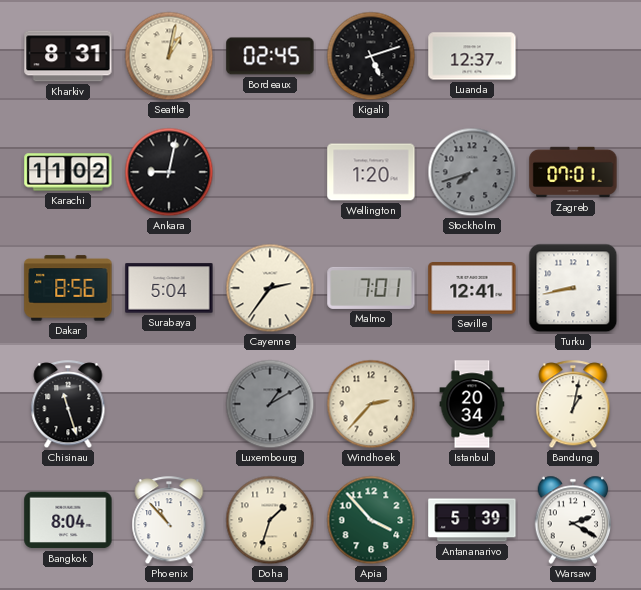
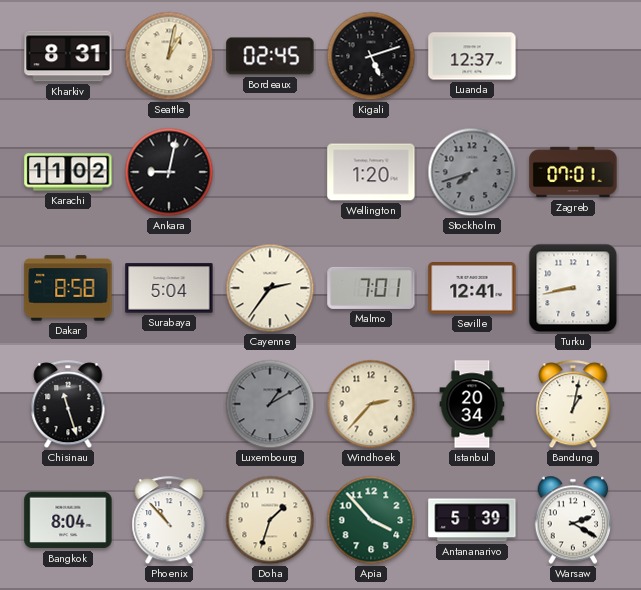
Dakar: 8:56 -> 8:58
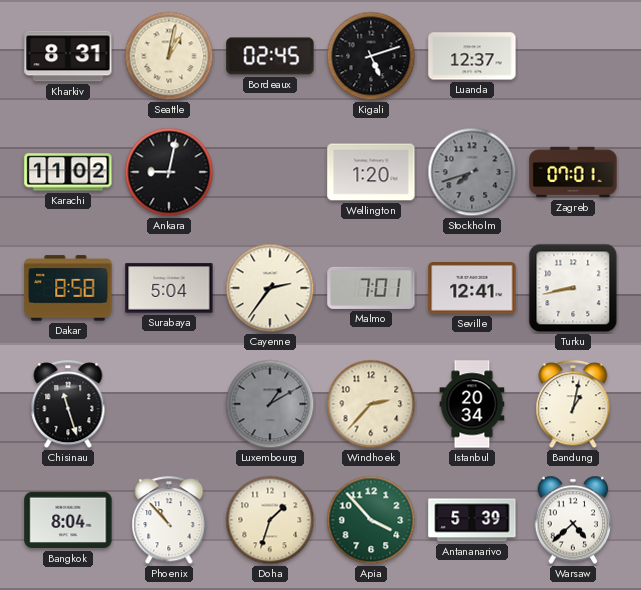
Warsaw: 2:20 -> 4:38
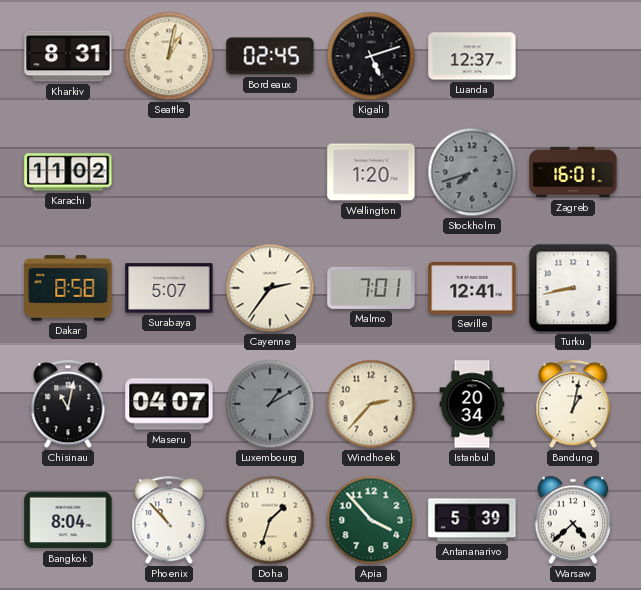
Ankara: 9:02 -> none
Zagreb: 07:01 -> 16:01
Surabaya: 5:04 -> 5:07
Chisinau: 11:27 -> 11:02
Maseru: none -> 04:07
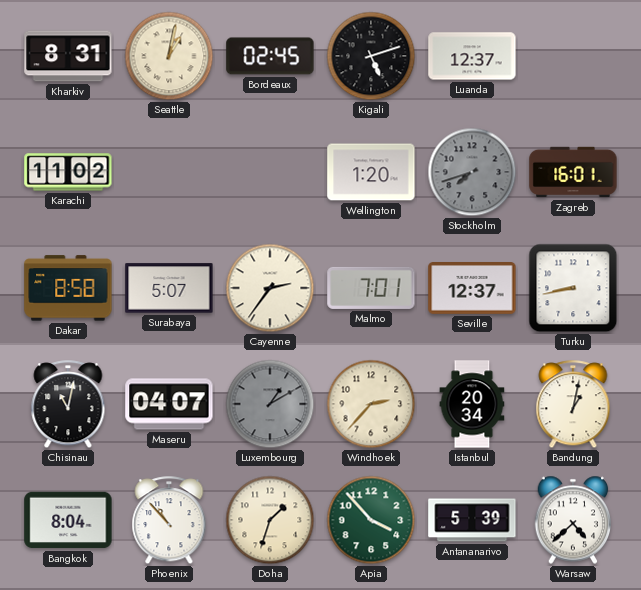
Seville: 12:41 -> 12:37
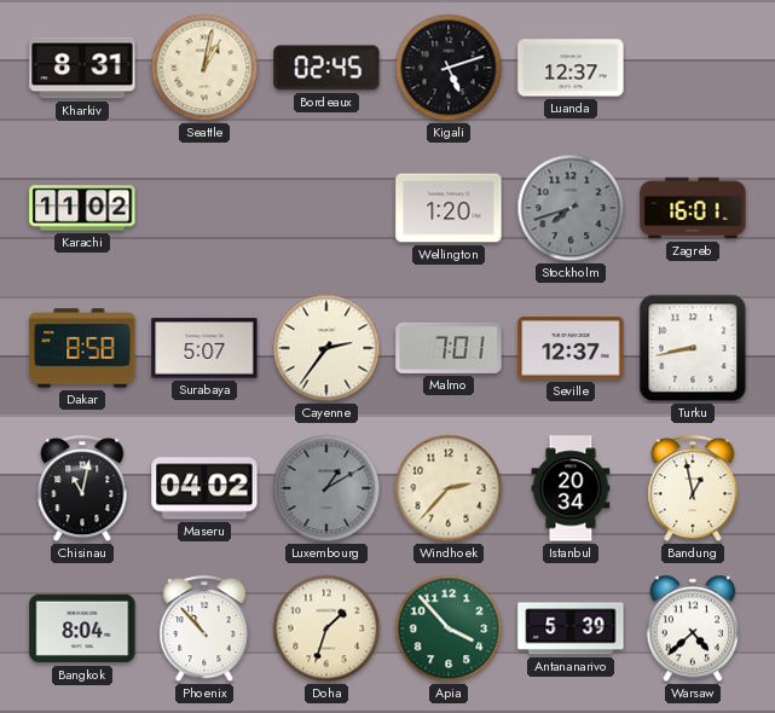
Maseru: 04:07 -> 04:02
Bandung: 1:02 -> 12:58
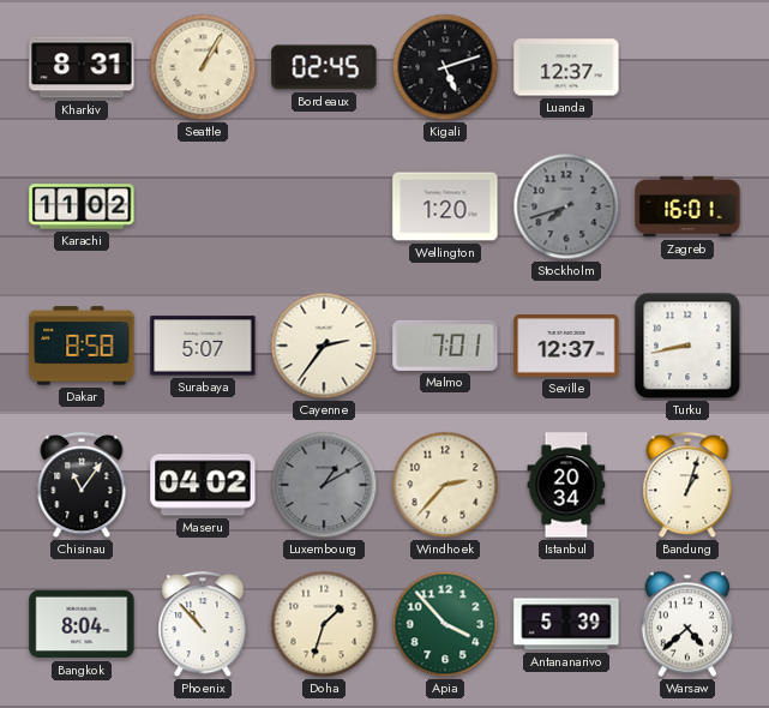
Seattle: 1:02 -> 1:05
Chisinau: 11:02 -> 11:06
Bandung: 12:58 -> 1:03
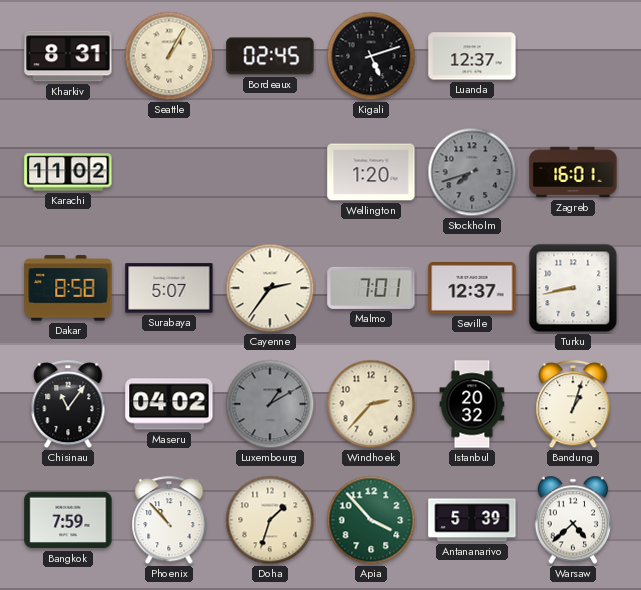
Istanbul: 20:34 -> 20:32
Bangkok: 8:04 -> 7:59
